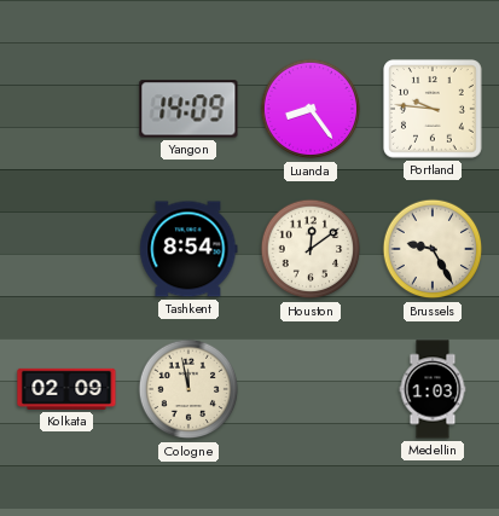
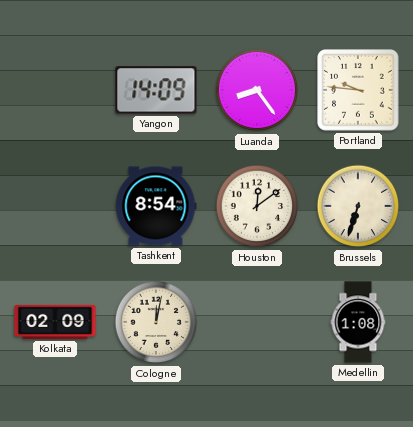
Brussels: 9:25 -> 6:33
Cologne: 11:58 -> 12:02
Medellin: 1:03 -> 1:08
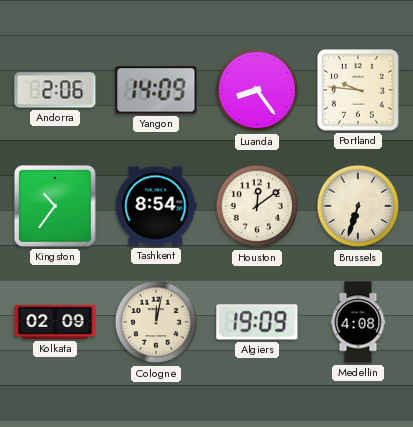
Andorra: none -> 2:06
Kingston: none -> 10:36
Algiers: none -> 19:09
Medellin: 1:08 -> 4:08
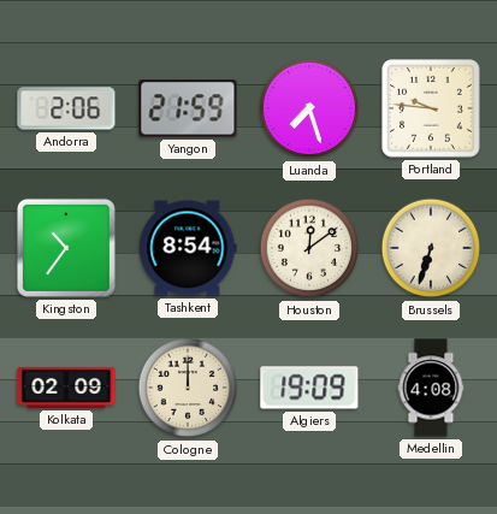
Yangon: 14:09 -> 21:59
Luanda: 8:24 -> 7:27
Cologne: 12:02 -> 12:00
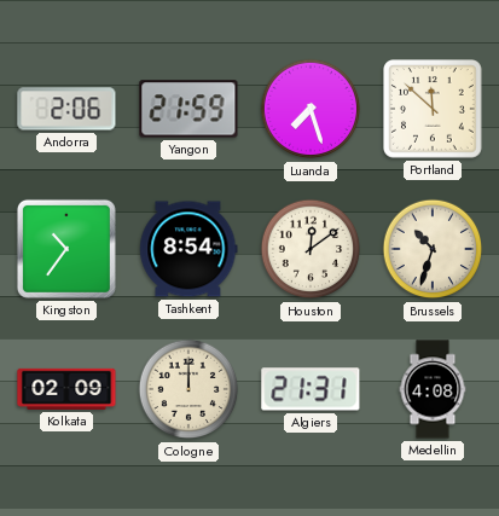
Portland: 9:46 -> 11:52
Brussels: 6:33 -> 10:33
Algiers: 19:09 -> 21:31
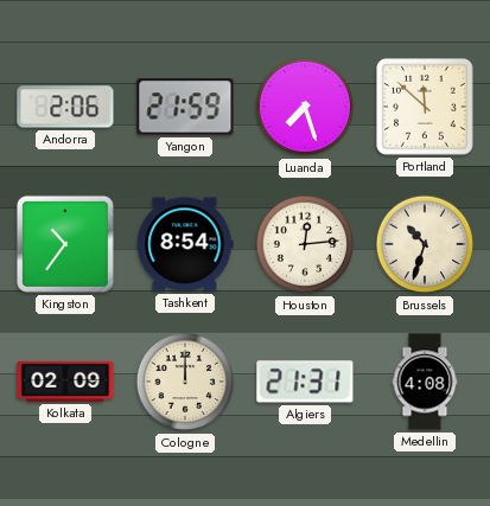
Houston: 12:09 -> 12:14
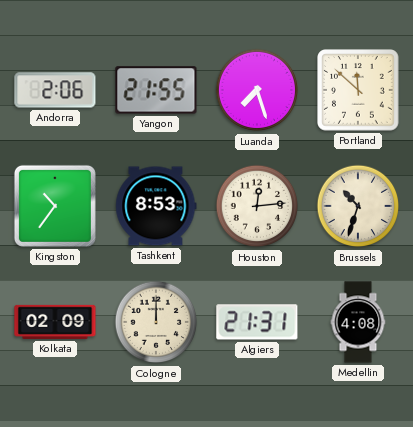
Yangon: 21:59 -> 21:55
Tashkent: 8:54 -> 8:53
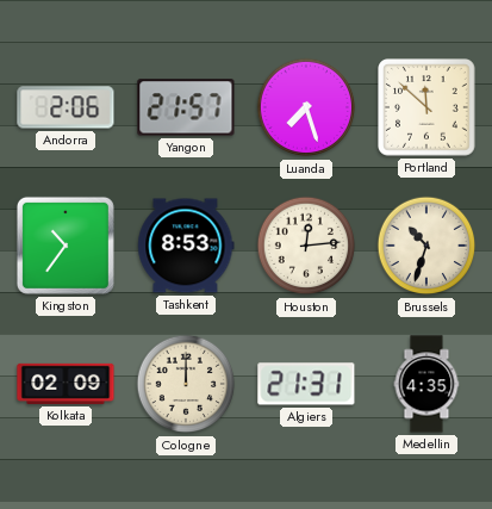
Yangon: 21:55 -> 21:57
Medellin: 4:08 -> 4:35
